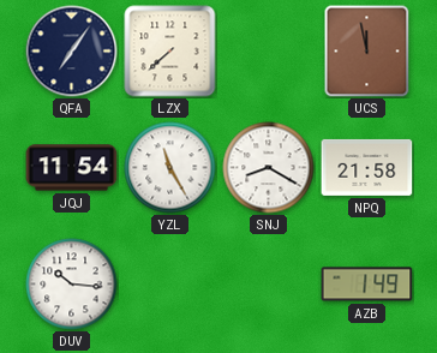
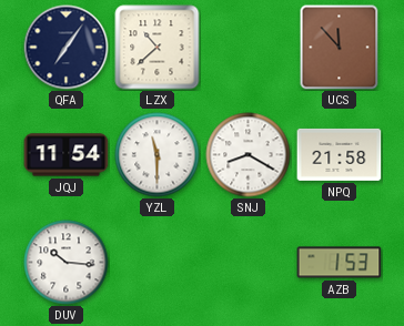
LZX: 7:38 -> 10:38
UCS: 11:58 -> 11:53
YZL: 11:25 -> 11:30
AZB: 1:49 -> 1:53
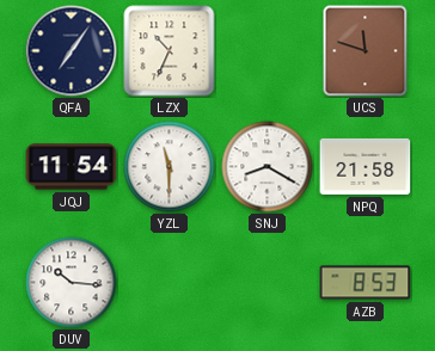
LZX: 10:38 -> 10:34
UCS: 11:53 -> 11:48
AZB: 1:53 -> 8:53
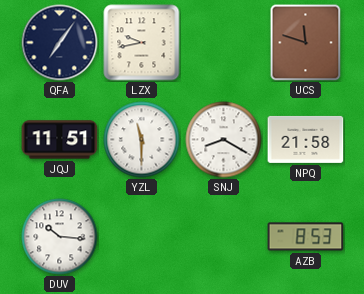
LZX: 10:34 -> 9:43
JQJ: 11:54 -> 11:51
